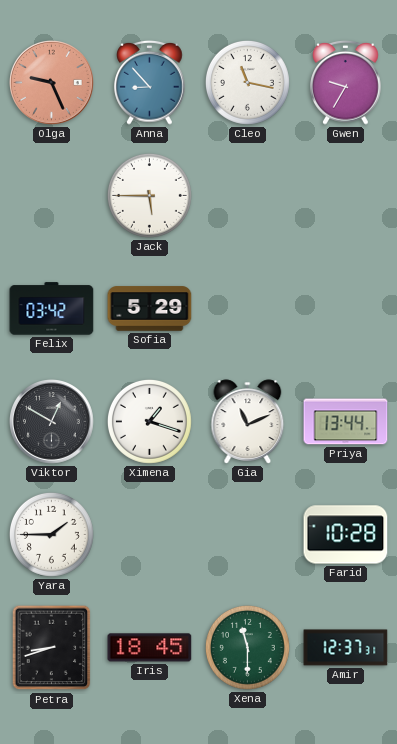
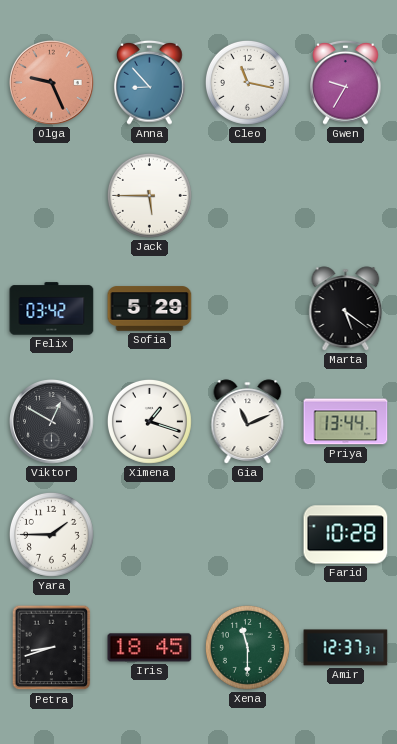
Marta: none -> 5:21
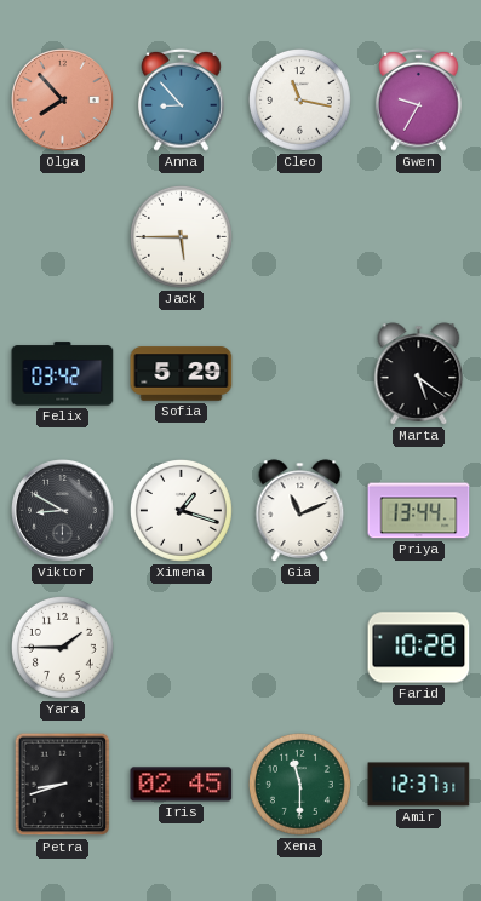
Olga: 9:26 -> 7:53
Viktor: 12:50 -> 8:50
Iris: 18:45 -> 02:45
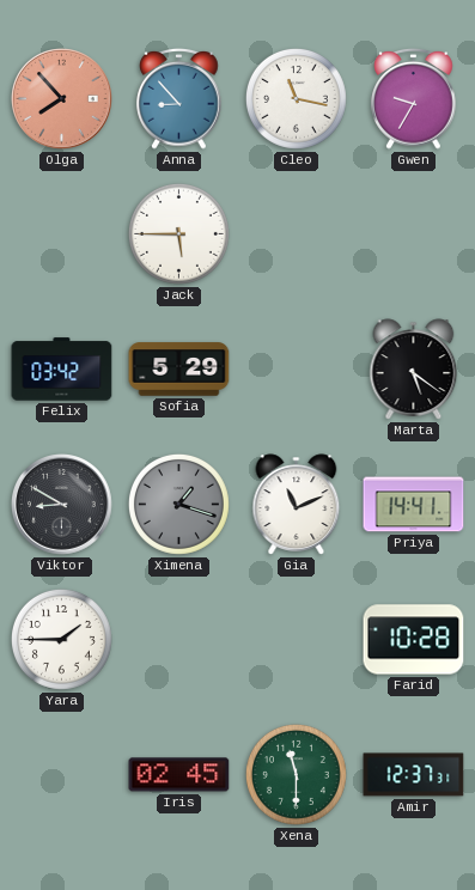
Ximena dial: white -> grey
Priya: 13:44 -> 14:41
Petra: 8:42 -> none
